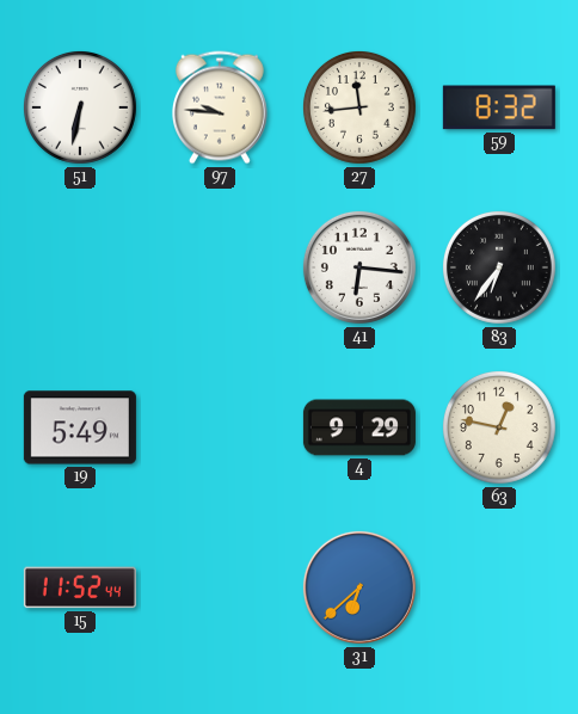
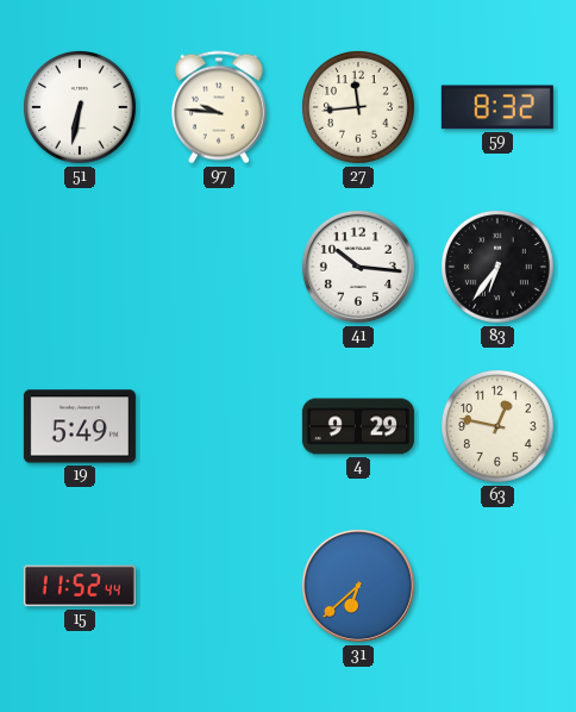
41: 6:16 -> 10:16
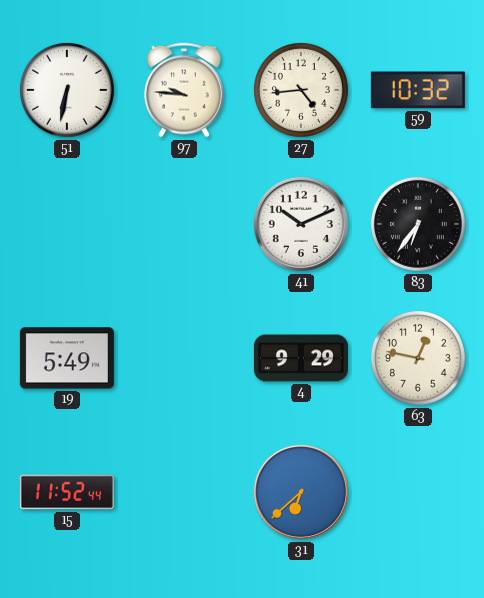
27: 11:44 -> 4:44
59: 8:32 -> 10:32
41: 10:16 -> 10:11
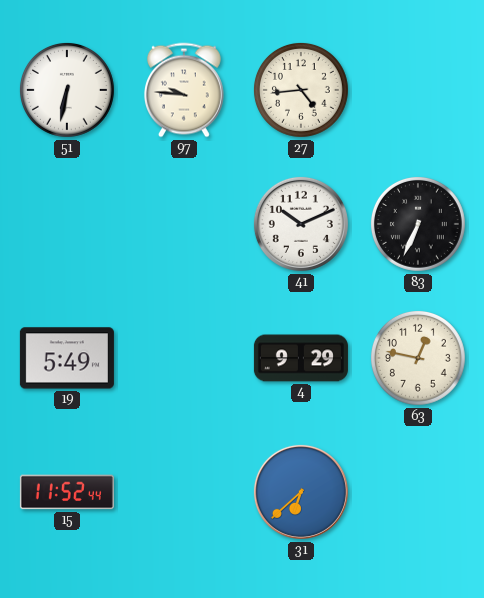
59: 10:32 -> none
83: 6:36 -> 6:34
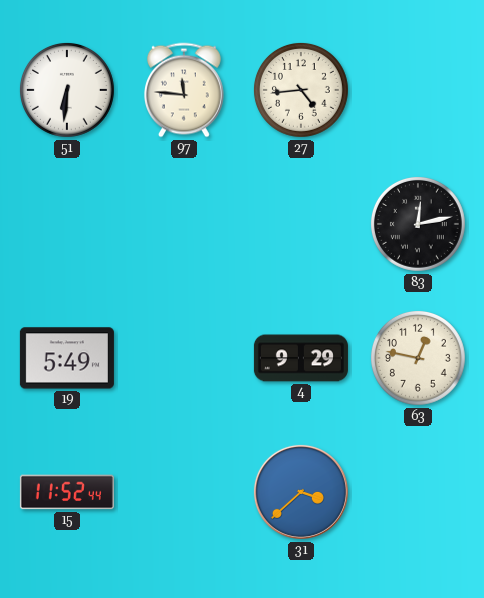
51: 6:32 -> 6:31
97: 9:46 -> 11:46
41: 10:11 -> none
83: 6:34 -> 12:13
31: 6:38 -> 3:38
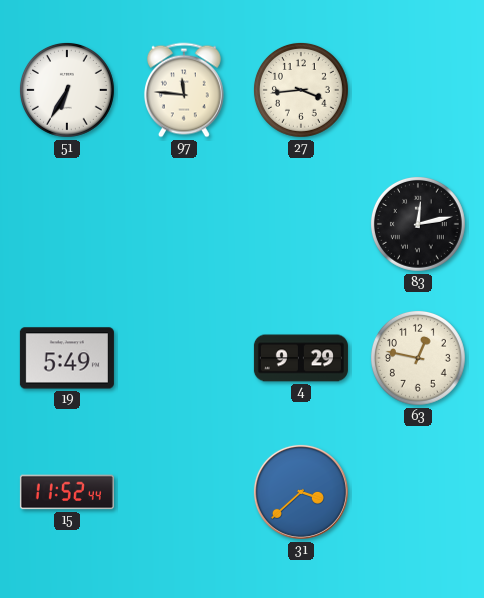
51: 6:31 -> 6:35
27: 4:44 -> 3:44
